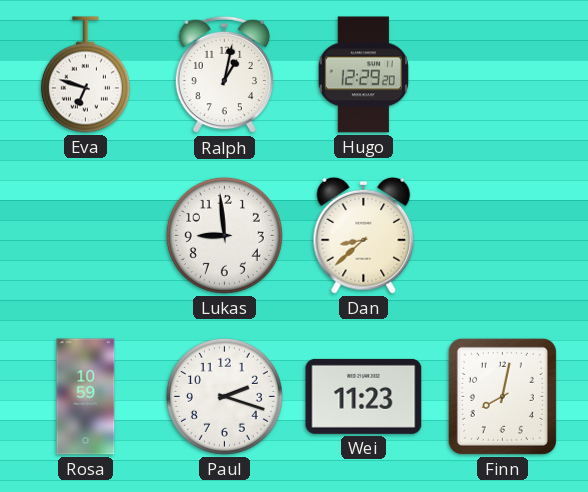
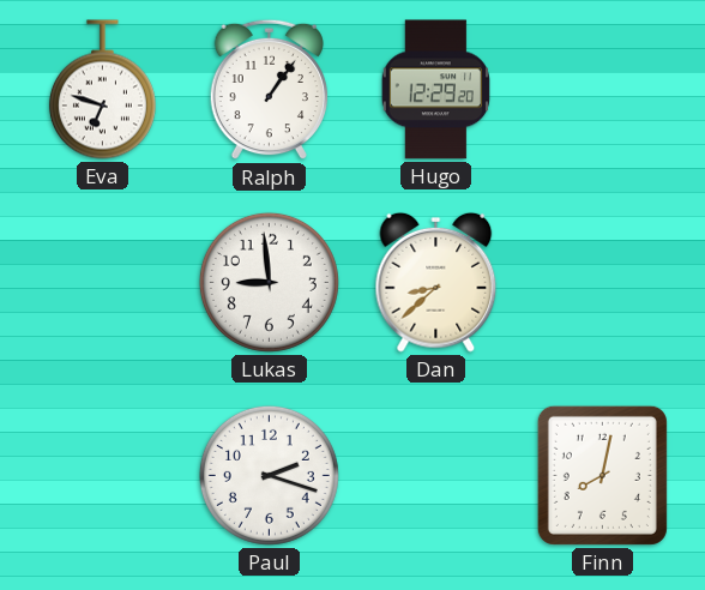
Ralph: 1:02 -> 1:06
Rosa: 10:59 -> none
Wei: 11:23 -> none
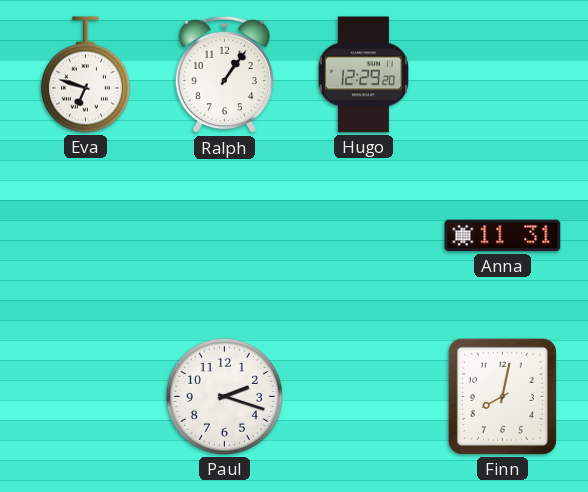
Lukas: 8:59 -> none
Dan: 8:38 -> none
Anna: none -> 11:31
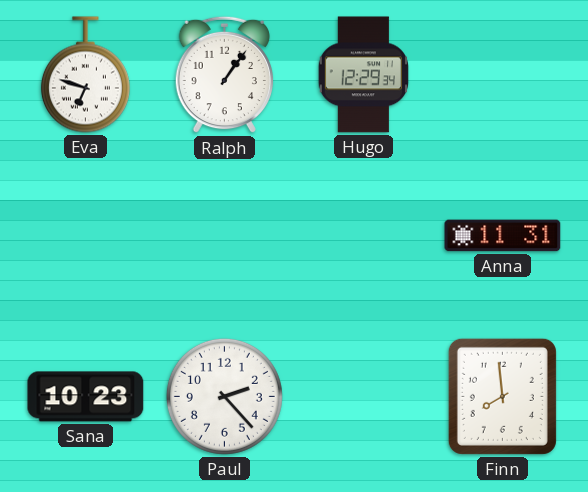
Hugo: 12:29:20 -> 12:29:34
Sana: none -> 10:23
Paul: 2:18 -> 2:23
Finn: 8:02 -> 7:59
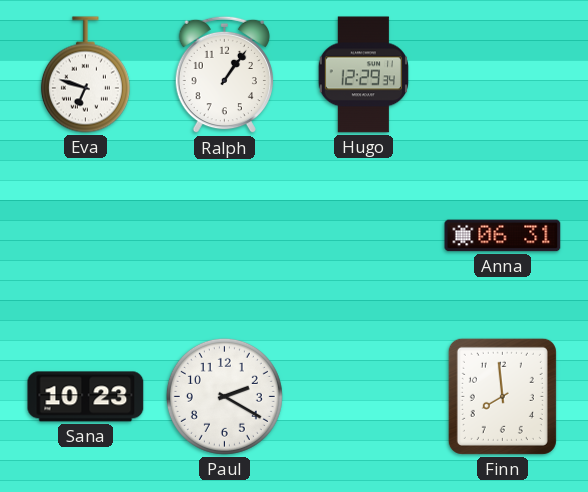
Anna: 11:31 -> 06:31
Paul: 2:23 -> 2:20
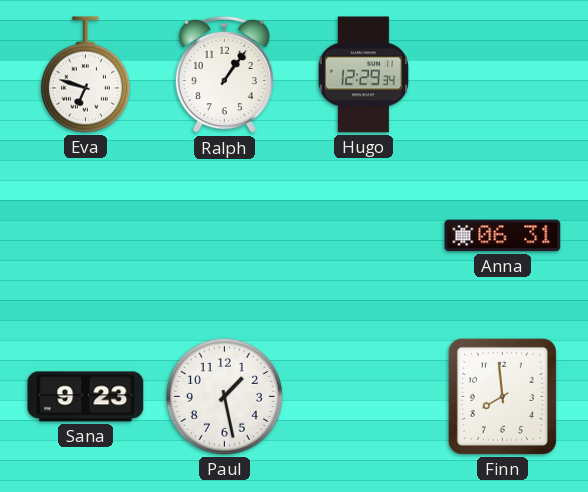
Sana: 10:23 -> 9:23
Paul: 2:20 -> 1:28
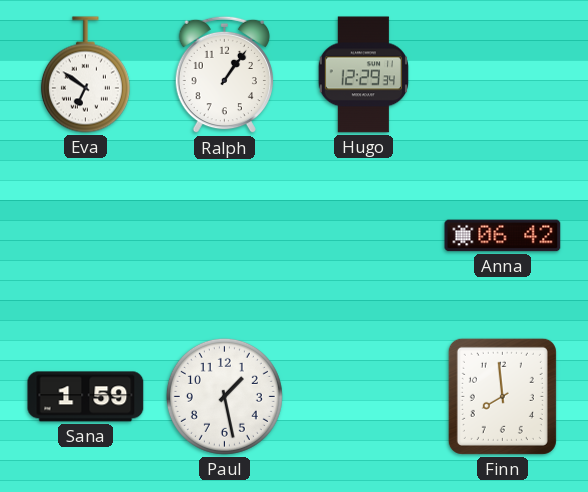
Eva: 6:48 -> 6:51
Anna: 06:31 -> 06:42
Sana: 9:23 -> 1:59
